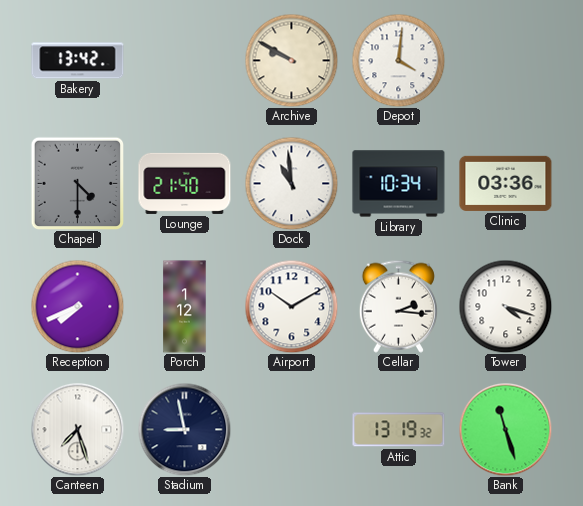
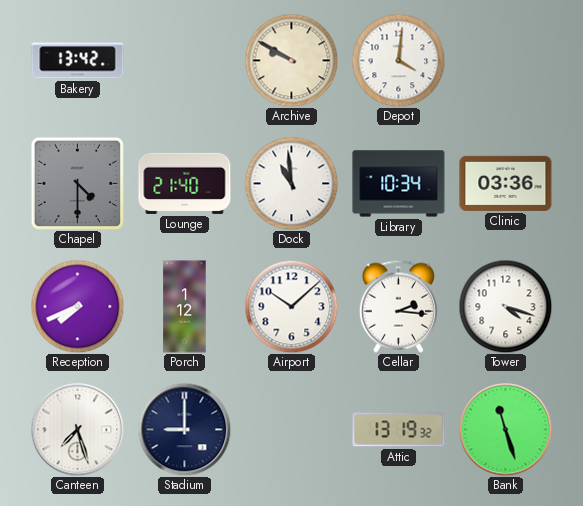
Airport: 10:10 -> 10:08
Stadium: 8:58 -> 9:00
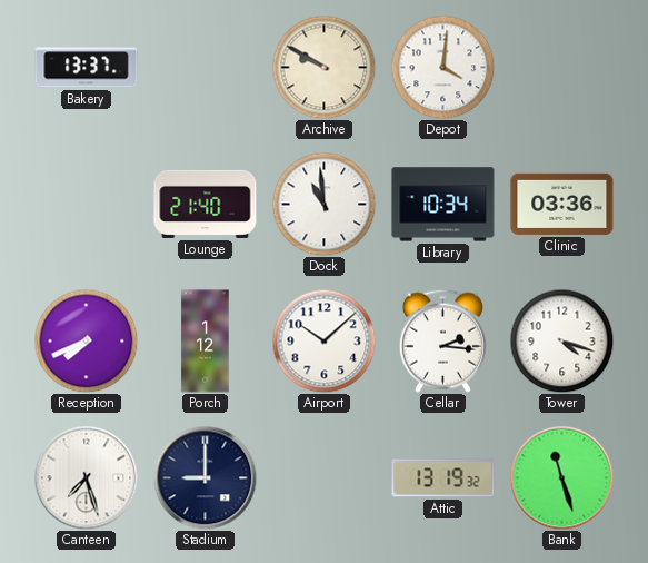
Bakery: 13:42 -> 13:37
Chapel: 4:30 -> none
